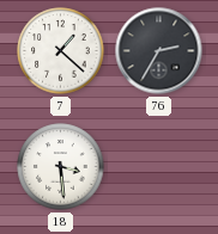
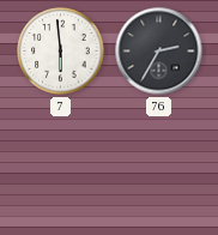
7: 1:22 -> 5:59
18: 3:29 -> none
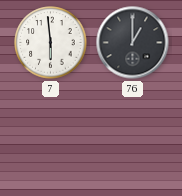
76: 2:35 -> 1:00
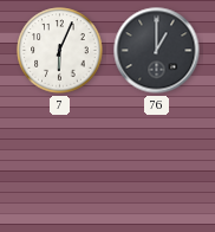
7: 5:59 -> 6:04
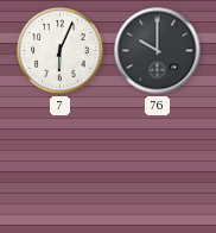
76: 1:00 -> 10:00
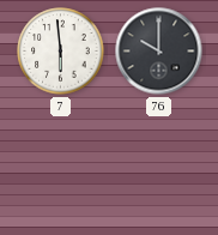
7: 6:04 -> 5:59
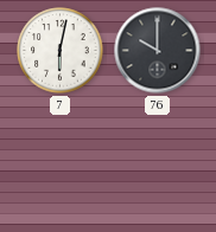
7: 5:59 -> 6:02
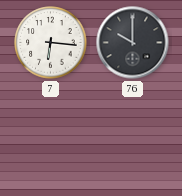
7: 6:02 -> 6:16
